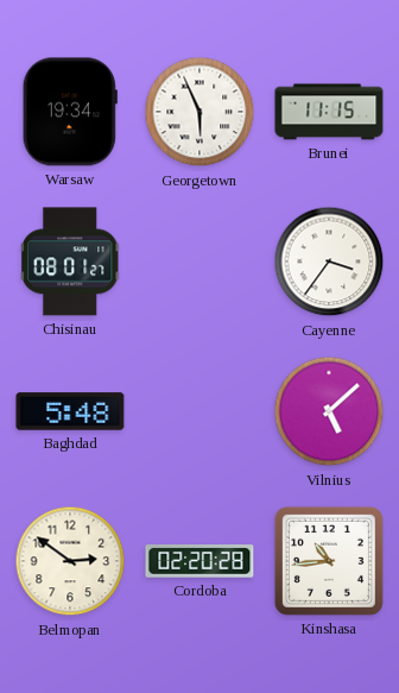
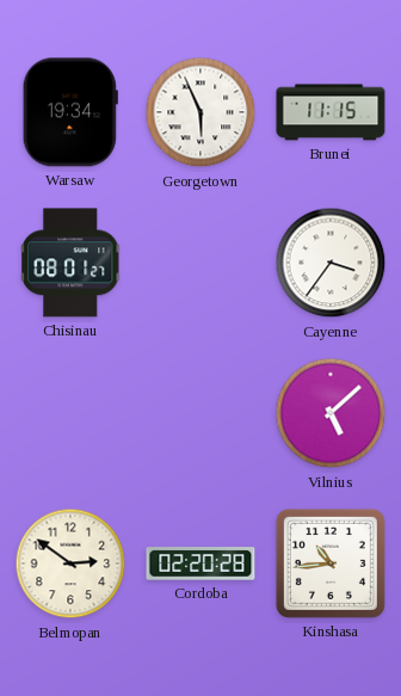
Baghdad: 5:48 -> none
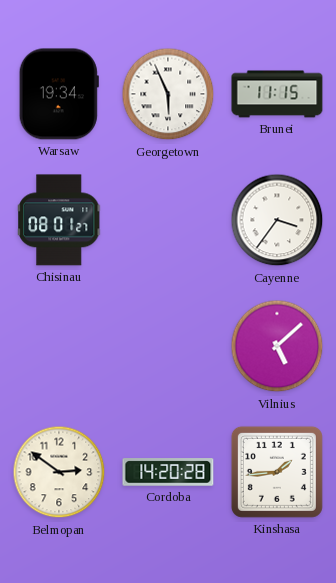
Cordoba: 02:20 -> 14:20
Kinshasa: 10:44 -> 1:44
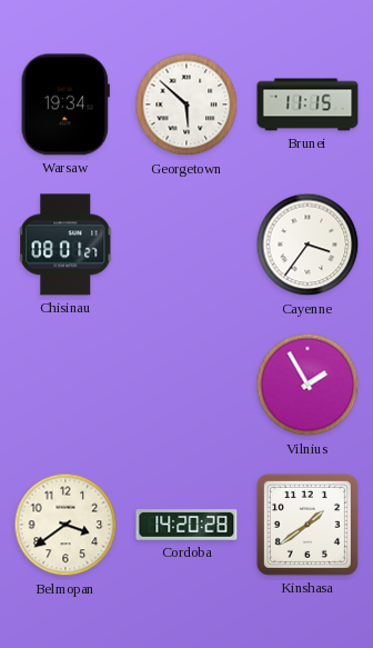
Georgetown: 5:56 -> 5:52
Vilnius: 5:08 -> 1:55
Belmopan: 2:51 -> 3:39
Kinshasa: 1:44 -> 1:39
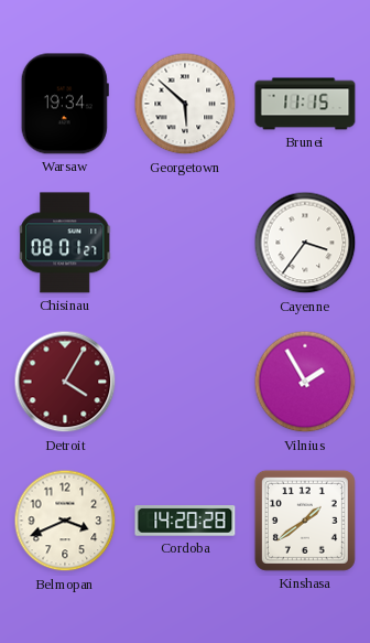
Detroit: none -> 4:05
Belmopan: 3:39 -> 3:41
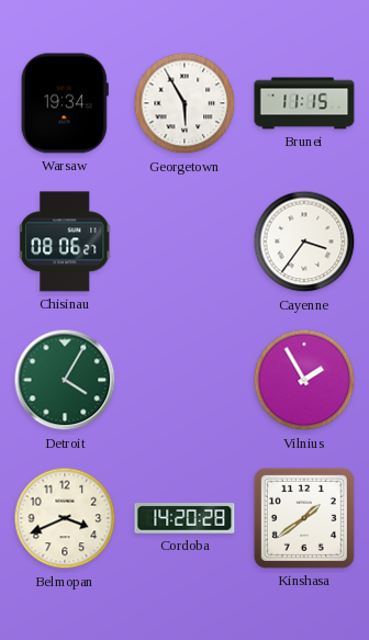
Georgetown: 5:52 -> 5:55
Chisinau: 08:01 -> 08:06
Detroit dial: burgundy -> green
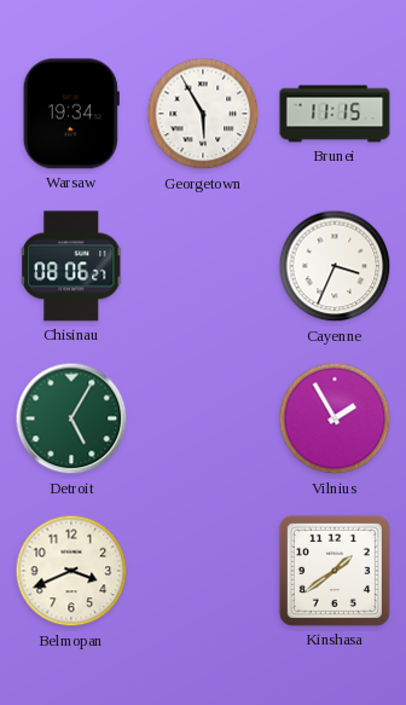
Cayenne: 3:36 -> 3:34
Detroit: 4:05 -> 5:05
Cordoba: 14:20 -> none
